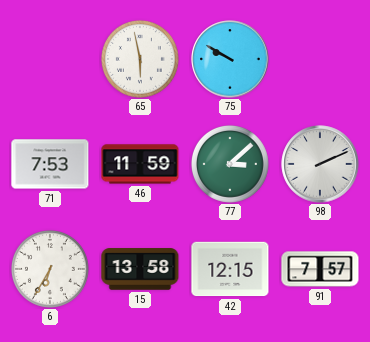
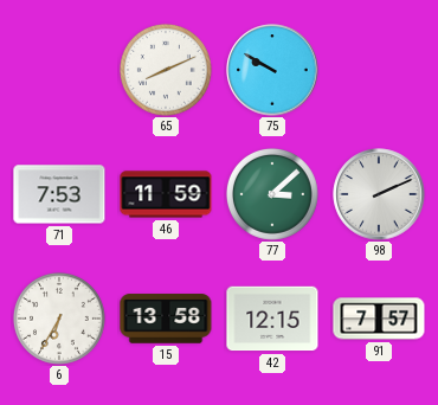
65: 5:58 -> 8:11
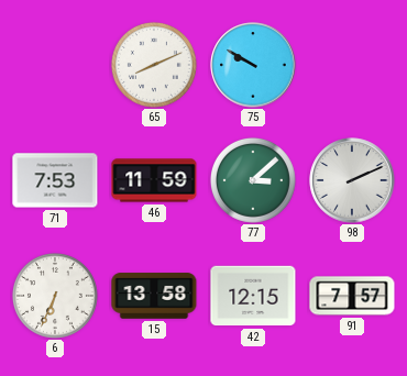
6: 6:35 -> 6:34
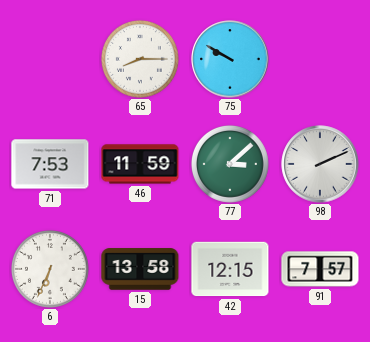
65: 8:11 -> 8:15
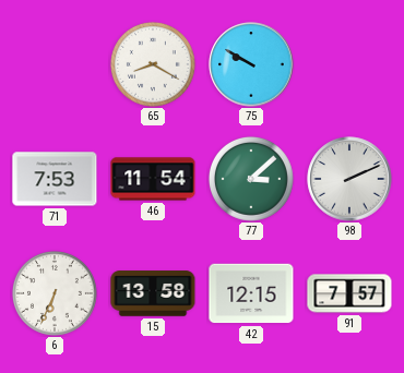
65: 8:15 -> 8:20
46: 11:59 -> 11:54
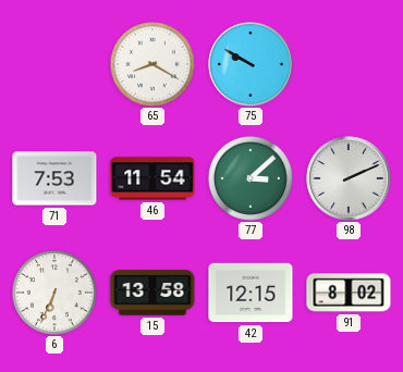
91: 7:57 -> 8:02
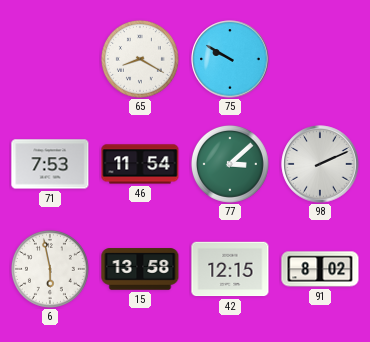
6: 6:34 -> 5:58
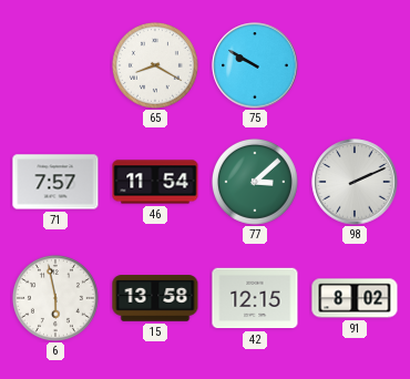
71: 7:53 -> 7:57
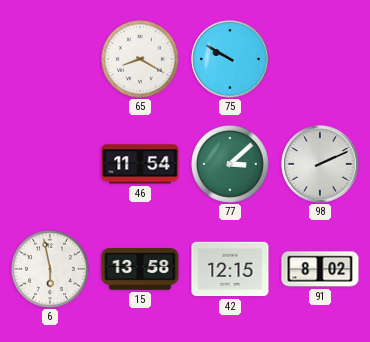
71: 7:57 -> none
